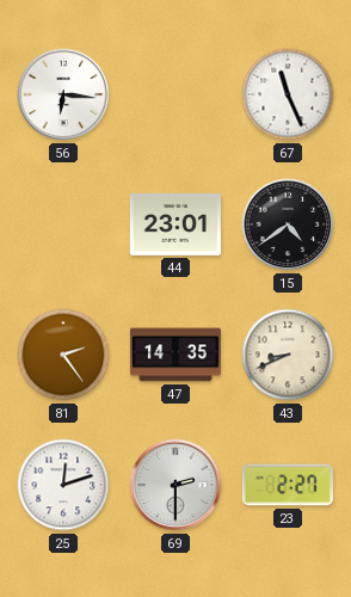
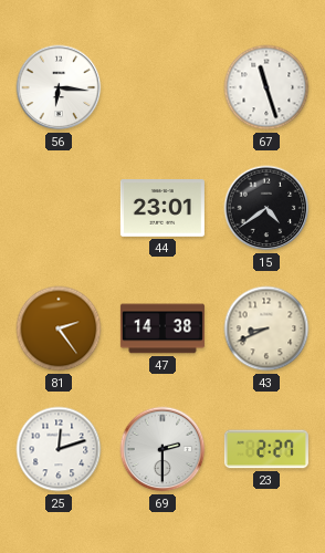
67: 11:26 -> 11:27
47: 14:35 -> 14:38
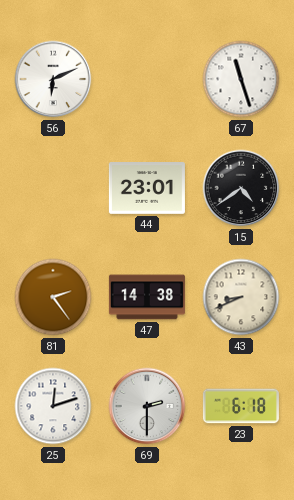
56: 6:16 -> 6:11
23: 2:27 -> 6:18
